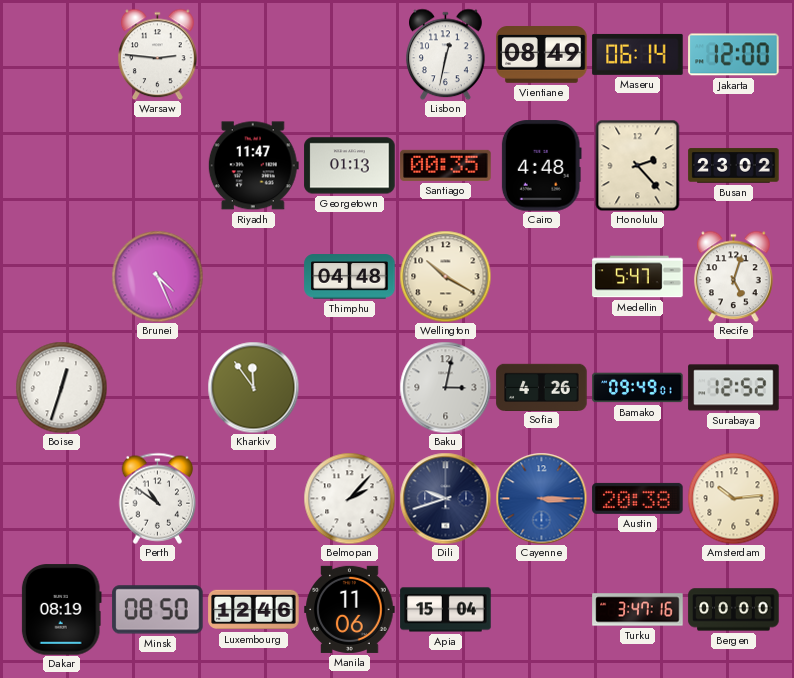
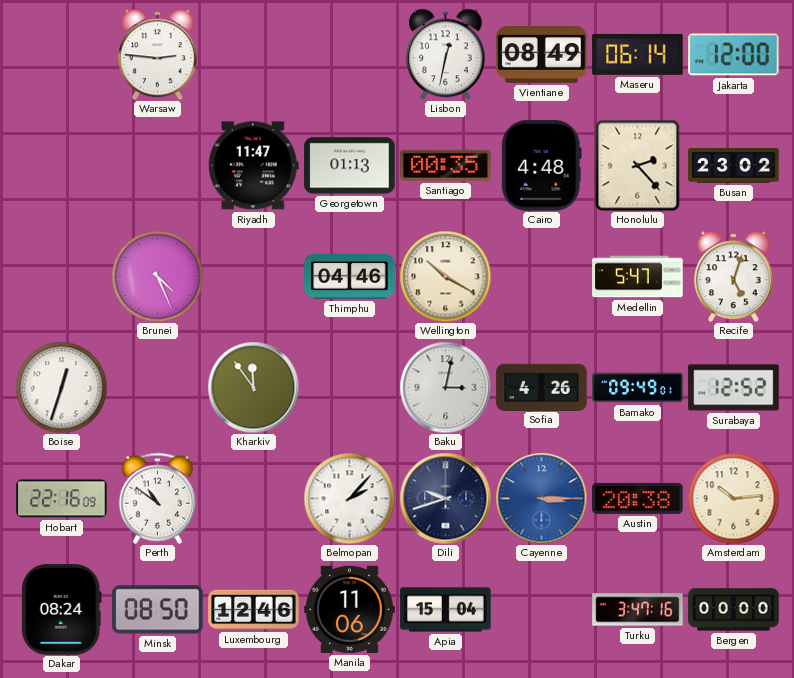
Thimphu: 04:48 -> 04:46
Hobart: none -> 22:16
Dakar: 08:19 -> 08:24
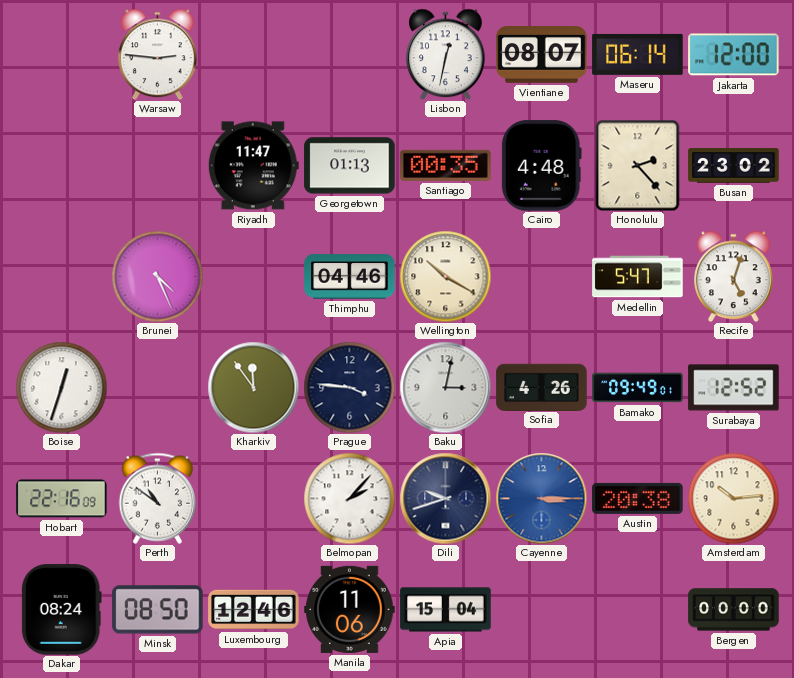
Vientiane: 08:49 -> 08:07
Prague: none -> 3:46
Turku: 3:47 -> none
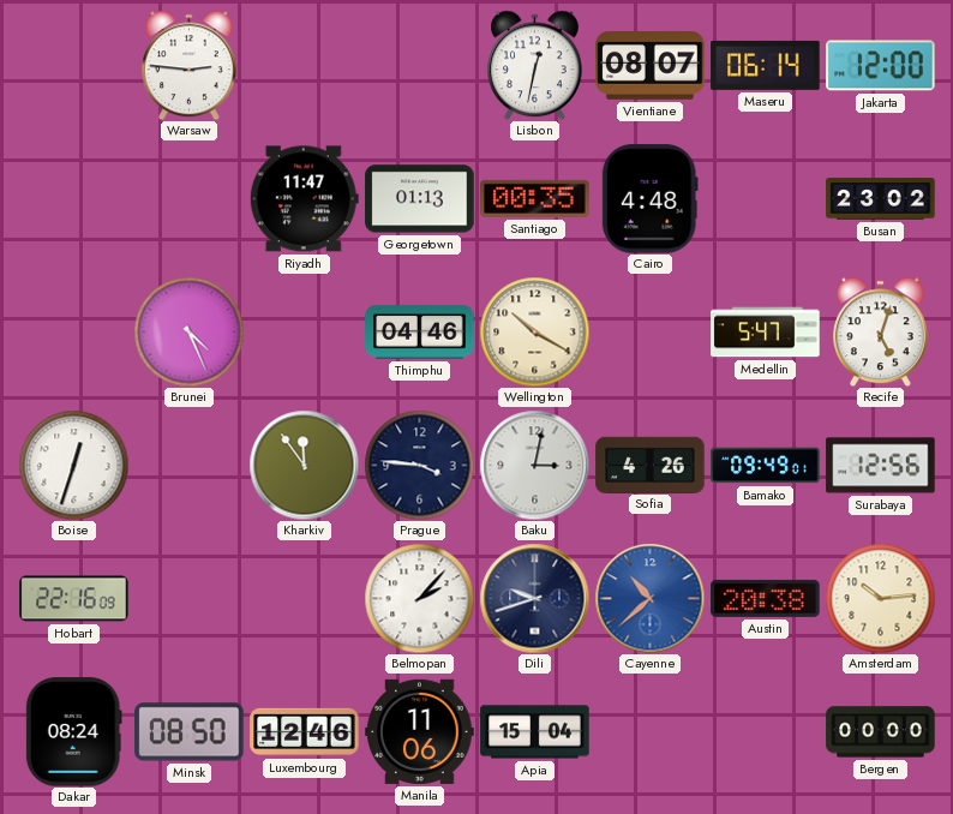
Honolulu: 2:23 -> none
Surabaya: 12:52 -> 12:56
Perth: 10:51 -> none
Cayenne: 3:15 -> 10:38
